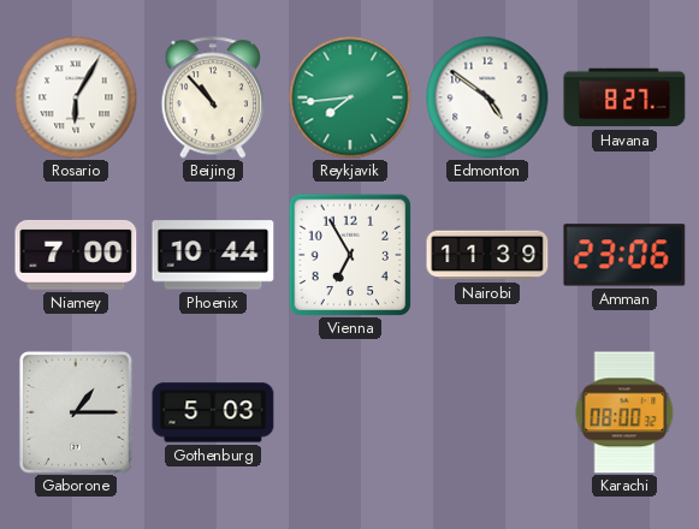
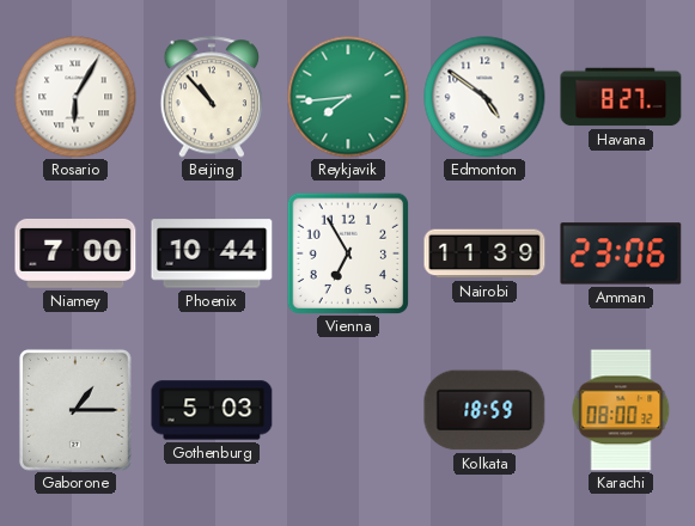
Kolkata: none -> 18:59
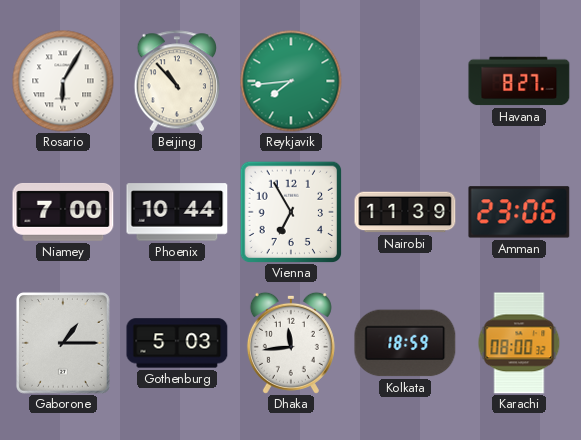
Edmonton: 4:51 -> none
Dhaka: none -> 11:44
